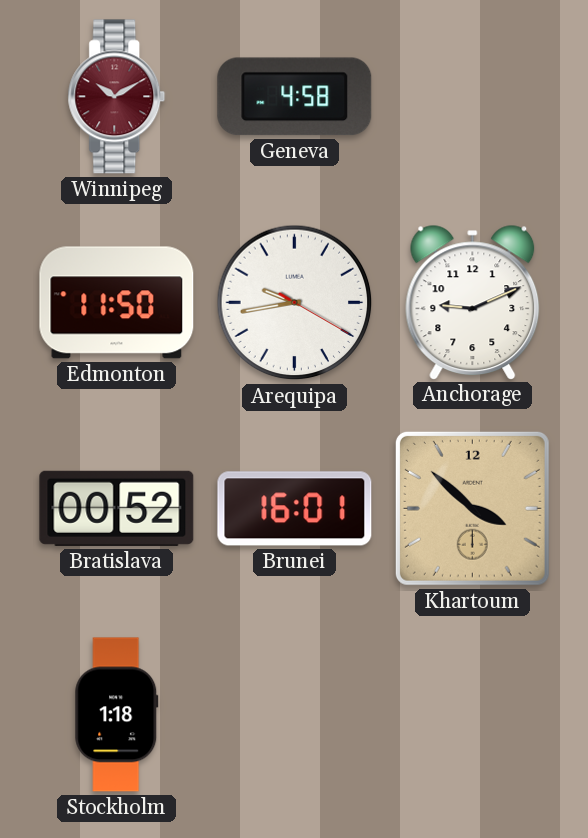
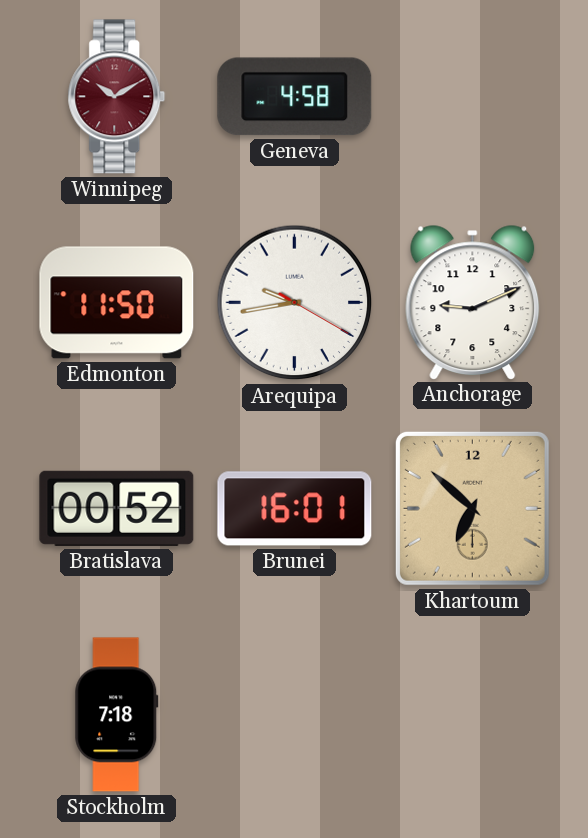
Khartoum: 3:52 -> 6:52
Stockholm: 1:18 -> 7:18
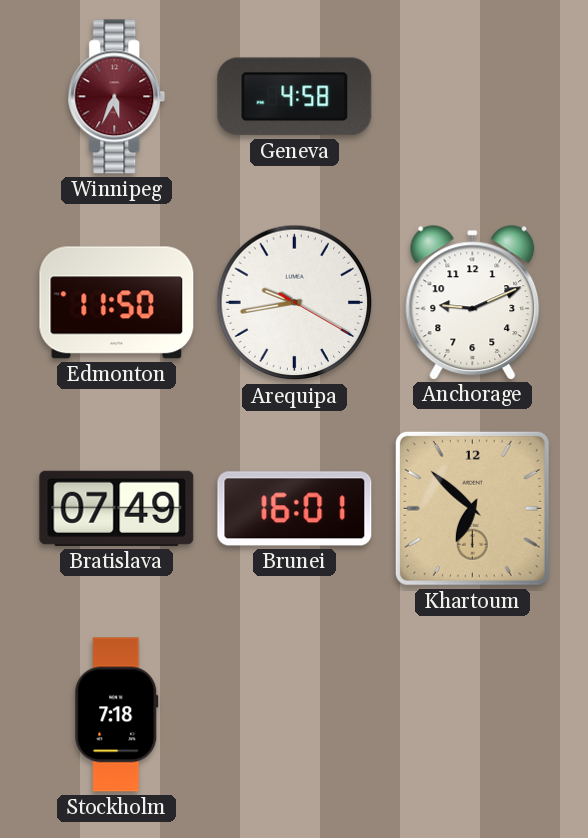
Winnipeg: 10:10 -> 5:34
Bratislava: 00:52 -> 07:49
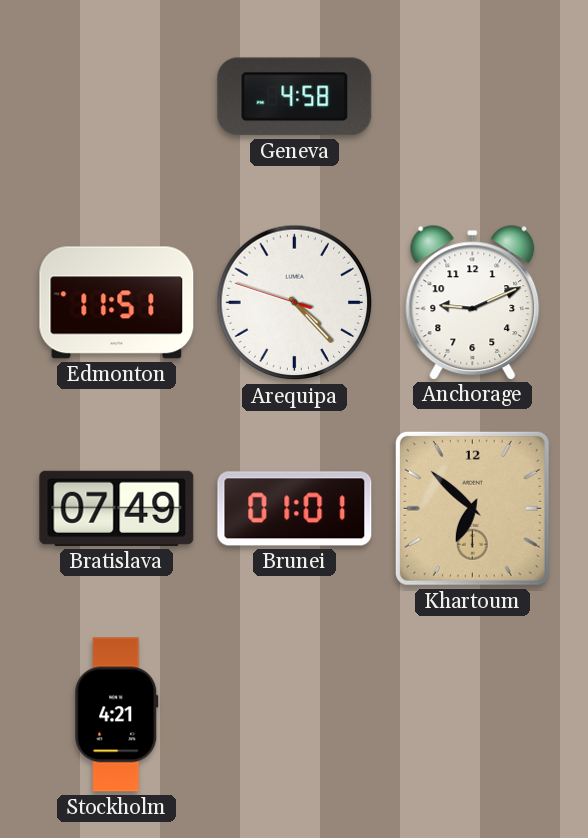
Winnipeg: 5:34 -> none
Edmonton: 11:50 -> 11:51
Arequipa: 9:43 -> 4:22
Brunei: 16:01 -> 01:01
Stockholm: 7:18 -> 4:21
